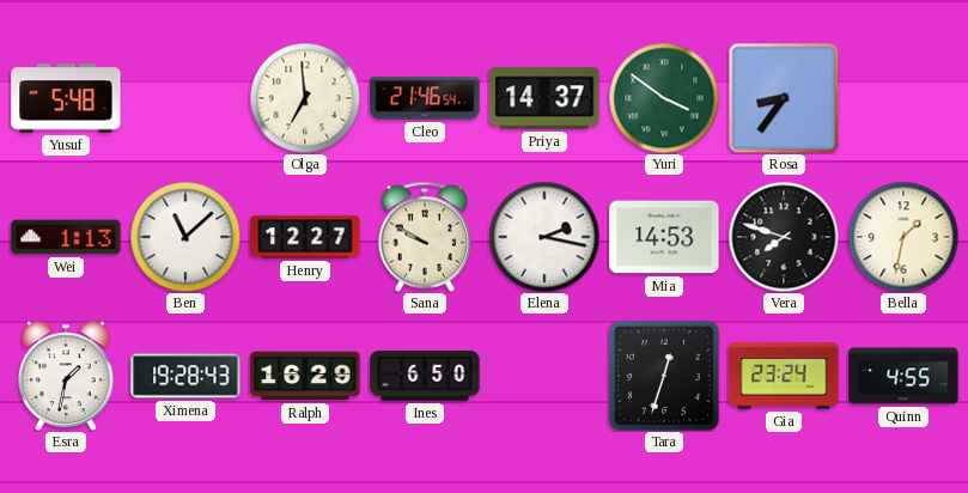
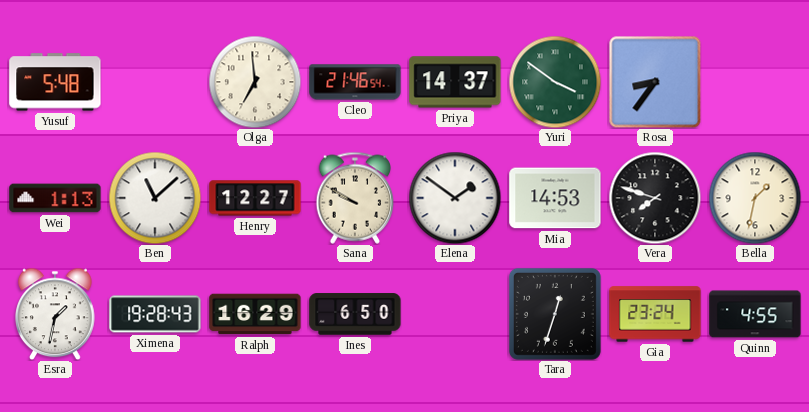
Elena: 2:17 -> 1:51
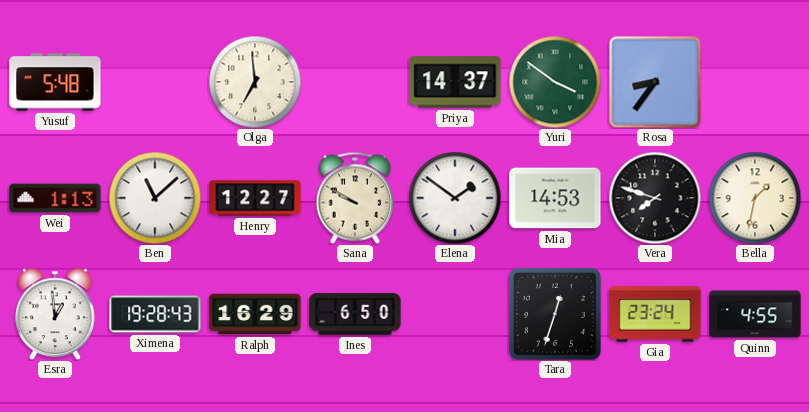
Cleo: 21:46 -> none
Esra: 1:32 -> 12:59
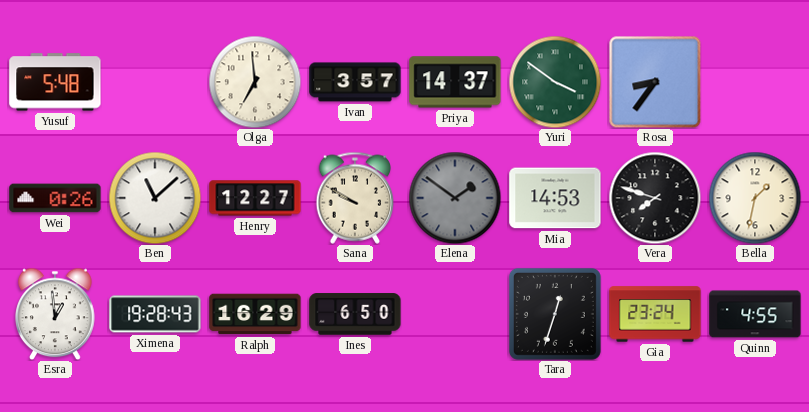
Ivan: none -> 3:57
Wei: 1:13 -> 0:26
Elena dial: white -> grey
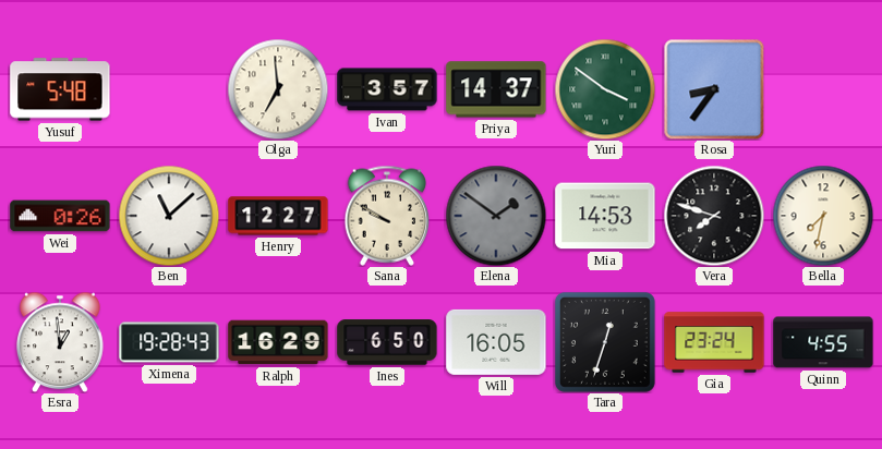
Bella: 1:32 -> 7:32
Will: none -> 16:05
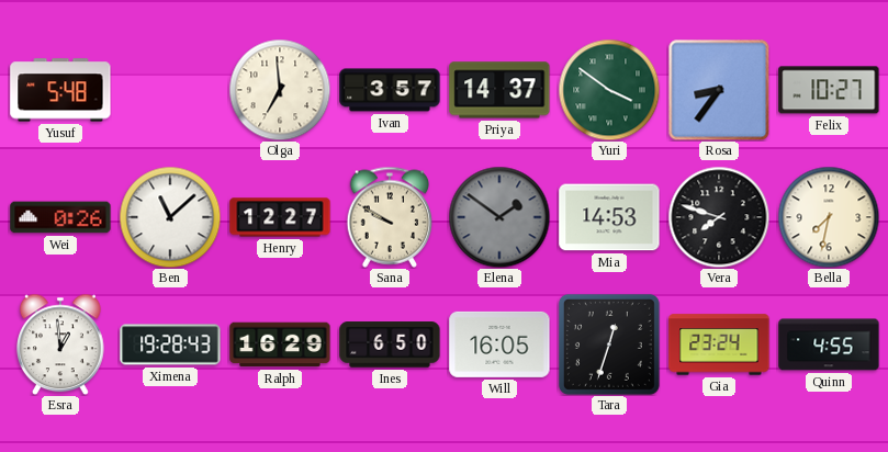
Felix: none -> 10:27
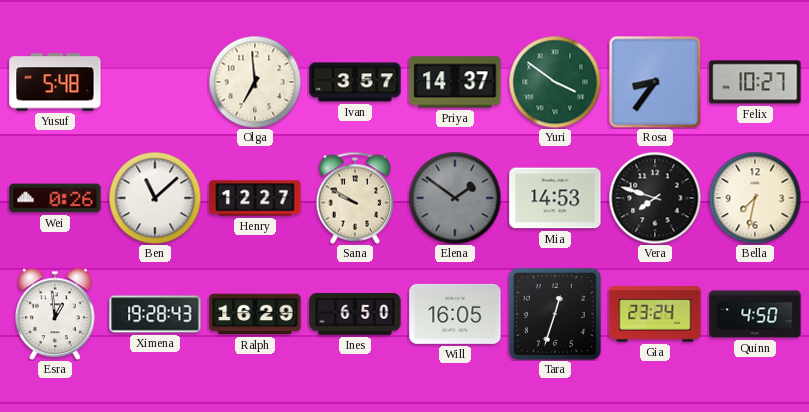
Quinn: 4:55 -> 4:50
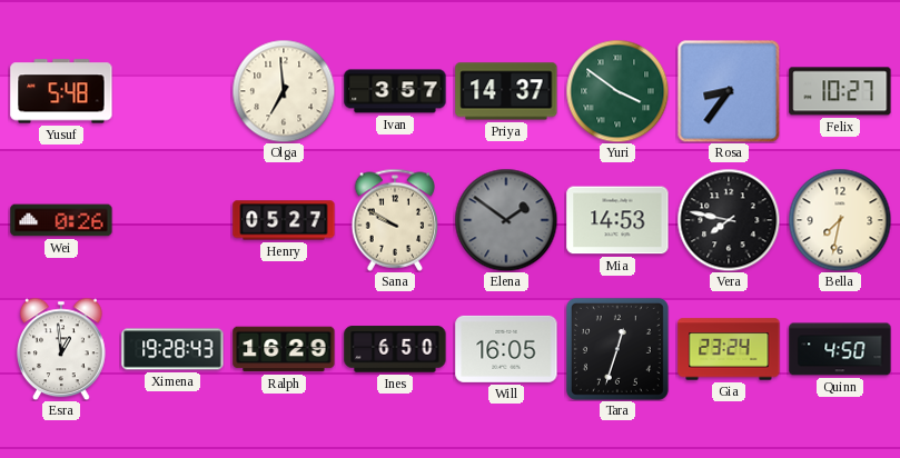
Ben: 11:08 -> none
Henry: 12:27 -> 05:27
Vera: 7:48 -> 7:47
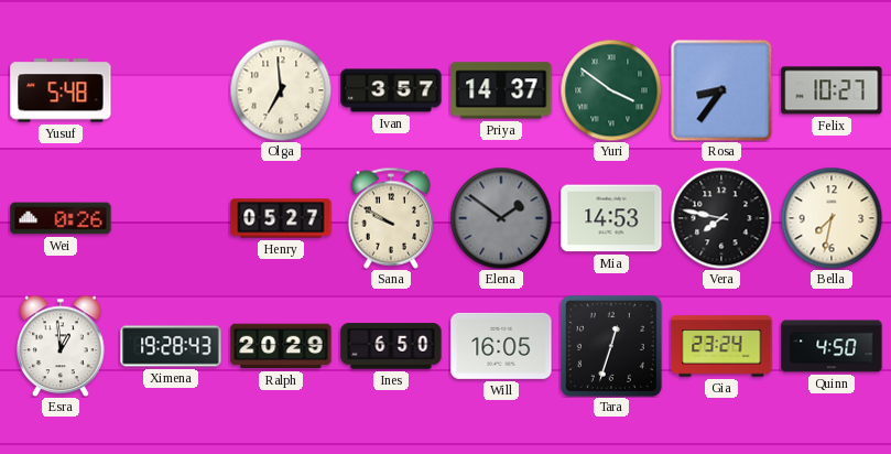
Ralph: 16:29 -> 20:29
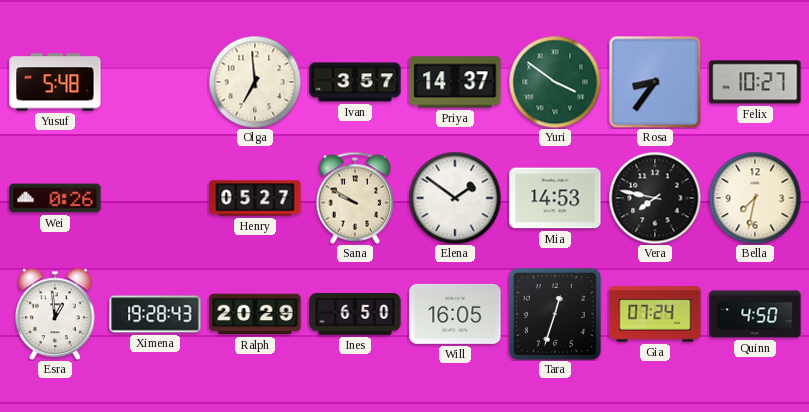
Elena dial: grey -> white
Gia: 23:24 -> 07:24
